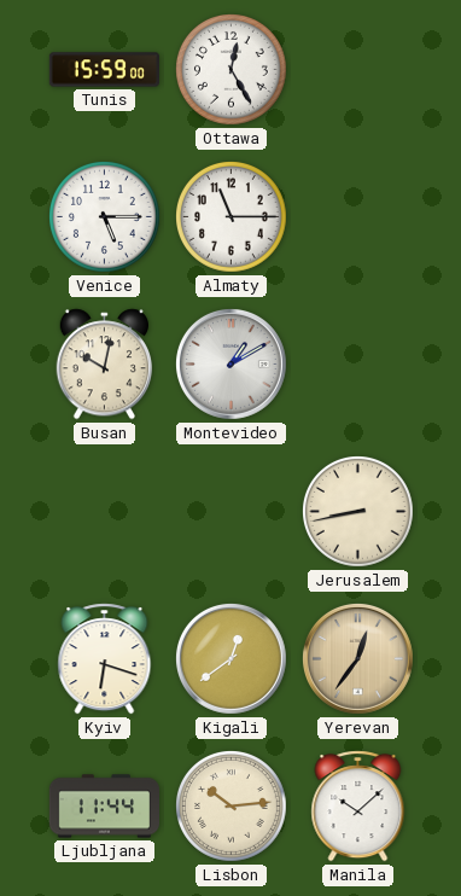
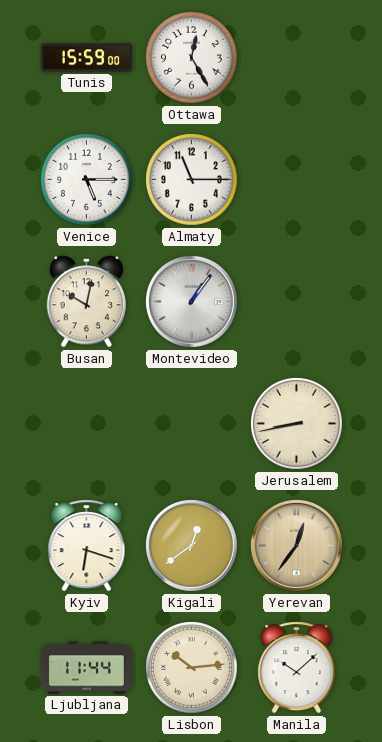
Montevideo: 1:10 -> 1:06
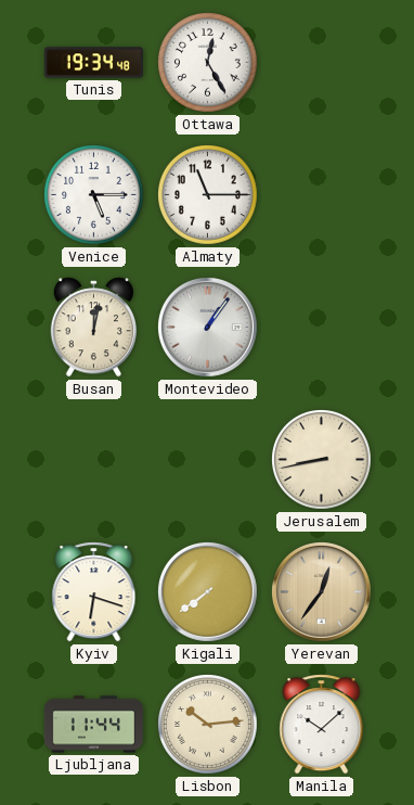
Tunis: 15:59 -> 19:34
Busan: 10:02 -> 12:02
Kigali: 12:39 -> 7:39
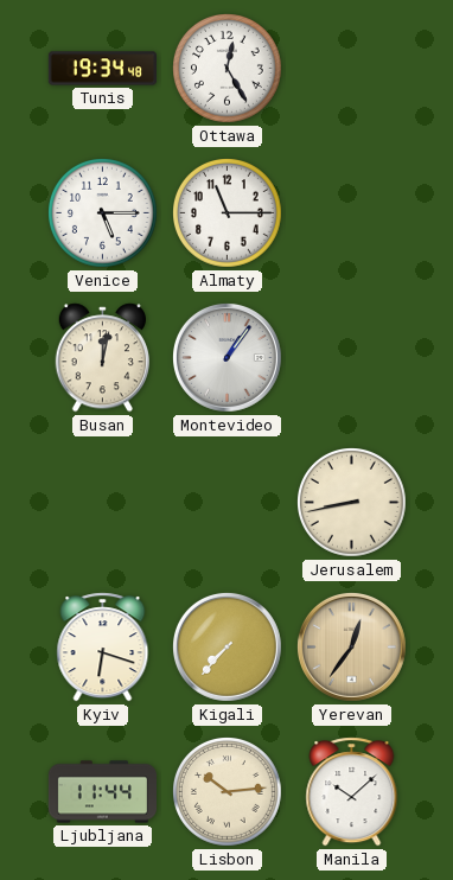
Kigali: 7:39 -> 7:37
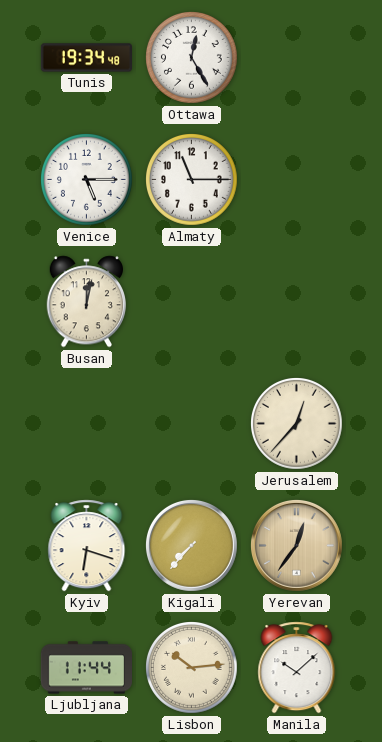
Montevideo: 1:06 -> none
Jerusalem: 8:43 -> 12:37
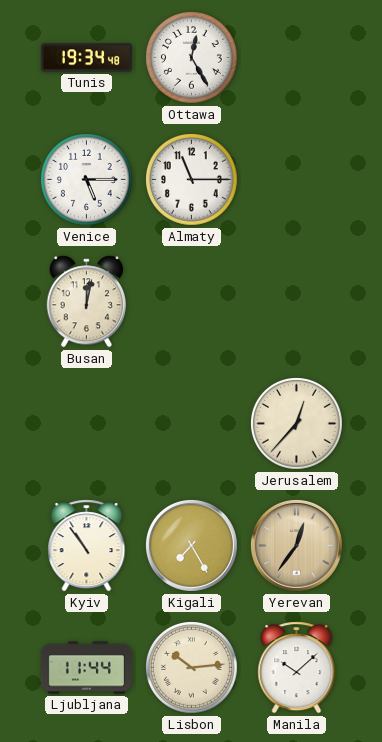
Kyiv: 6:18 -> 10:54
Kigali: 7:37 -> 7:25
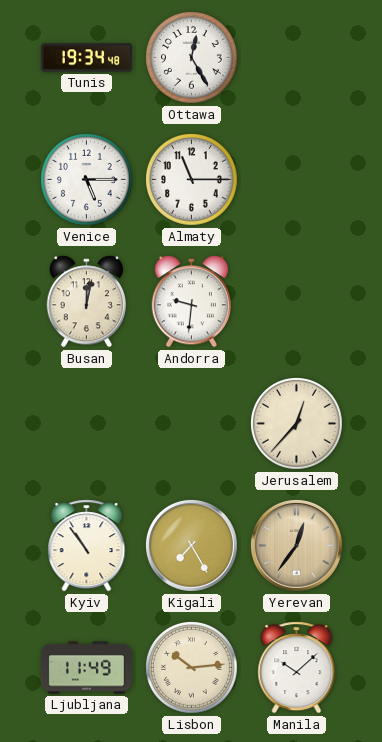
Andorra: none -> 9:31
Ljubljana: 11:44 -> 11:49
